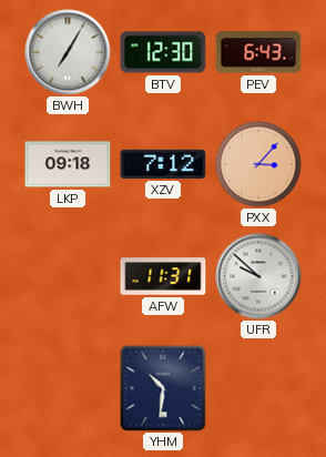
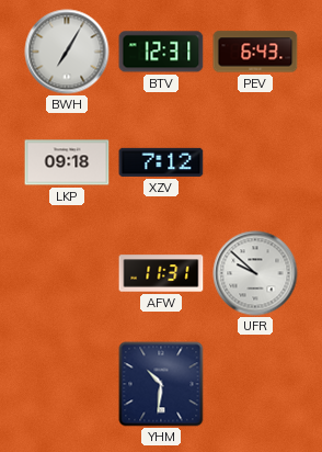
BTV: 12:30 -> 12:31
PXX: 3:07 -> none
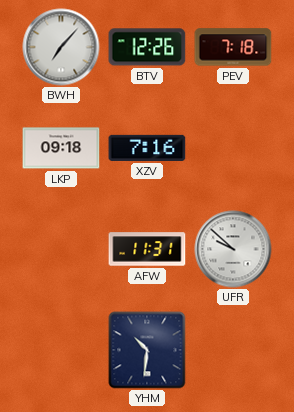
BWH: 7:05 -> 7:07
BTV: 12:31 -> 12:26
PEV: 6:43 -> 7:18
XZV: 7:12 -> 7:16
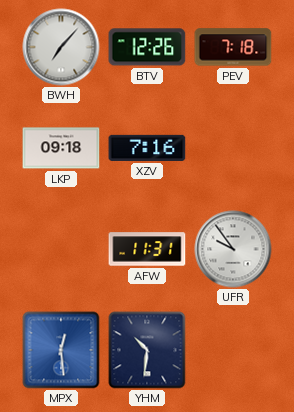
UFR: 9:52 -> 9:54
MPX: none -> 12:29
